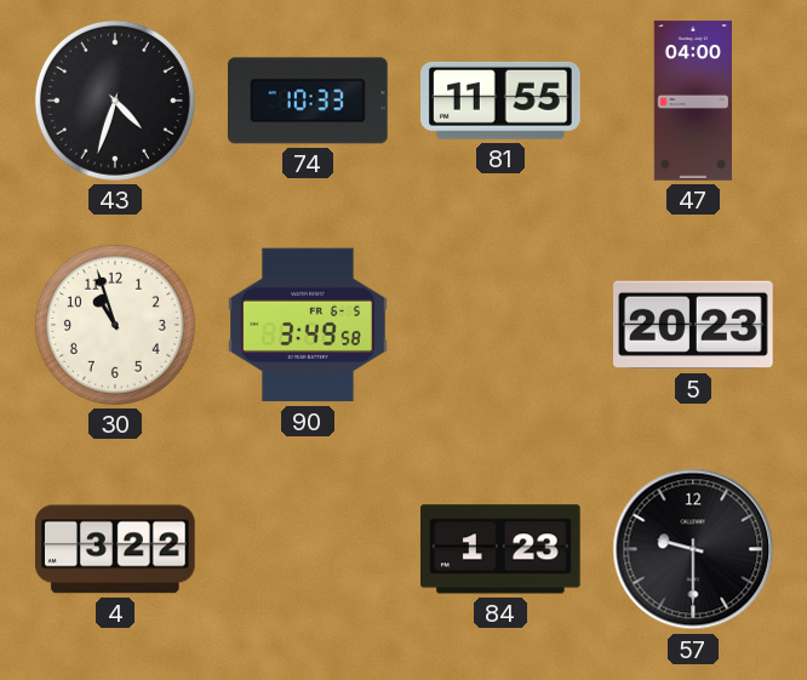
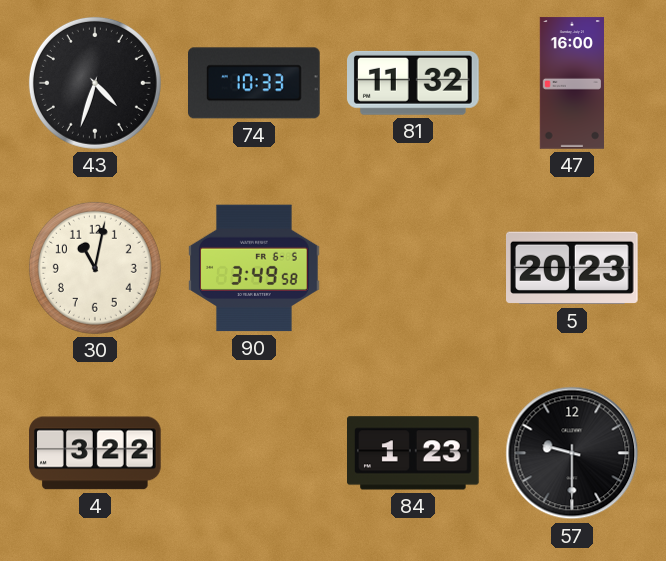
81: 11:55 -> 11:32
47: 04:00 -> 16:00
30: 10:57 -> 11:02
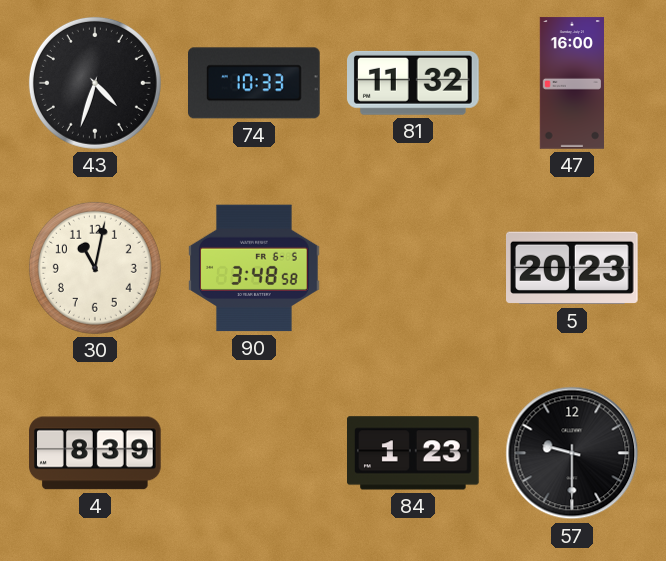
90: 3:49 -> 3:48
4: 3:22 -> 8:39
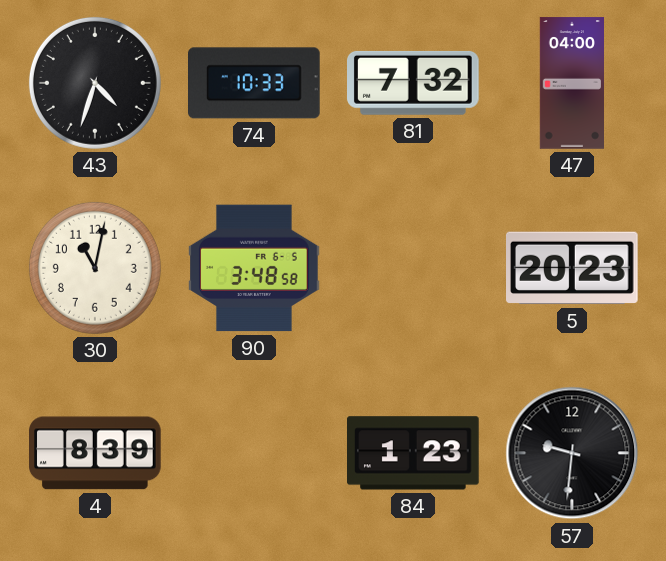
81: 11:32 -> 7:32
47: 16:00 -> 04:00
57: 9:30 -> 9:31
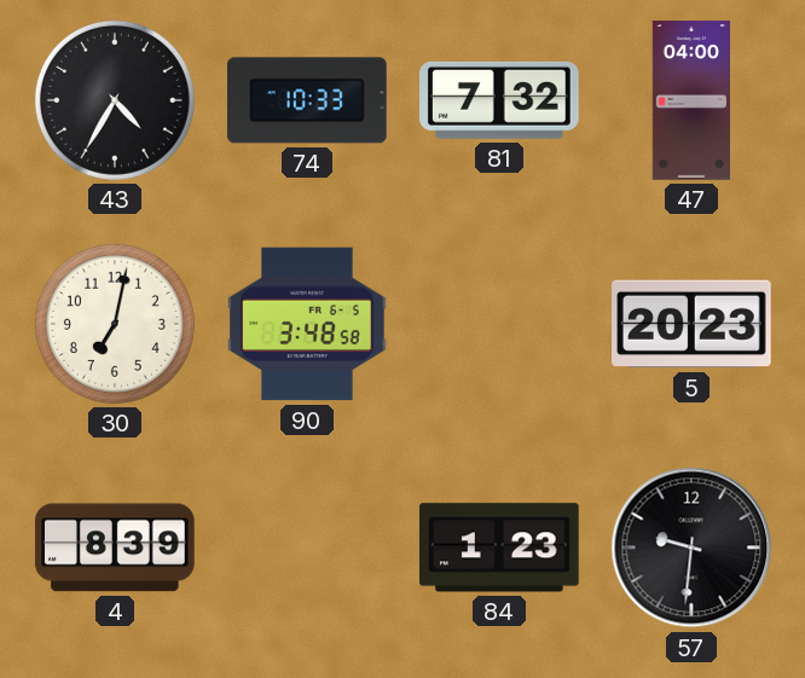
43: 4:33 -> 4:35
30: 11:02 -> 7:02
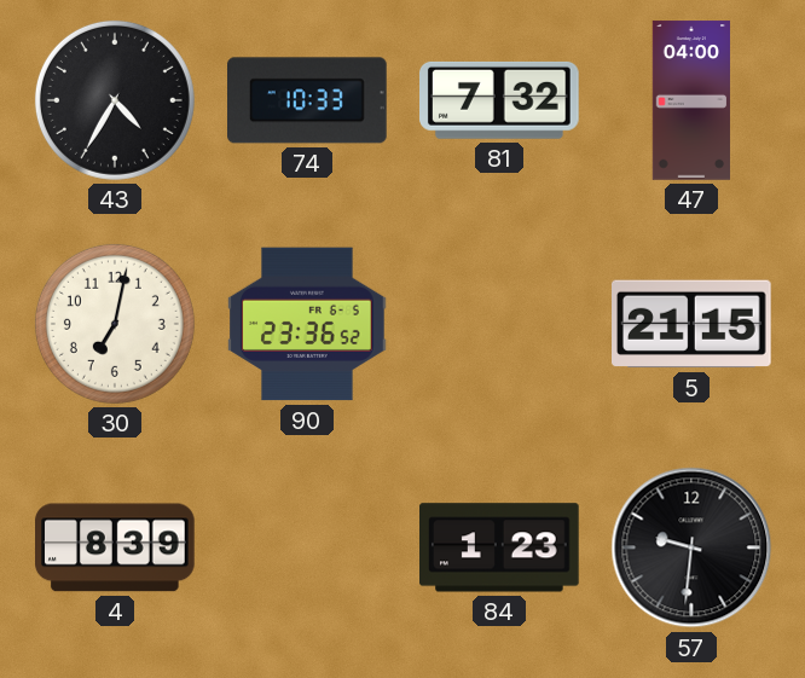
90: 3:48 -> 23:36
5: 20:23 -> 21:15
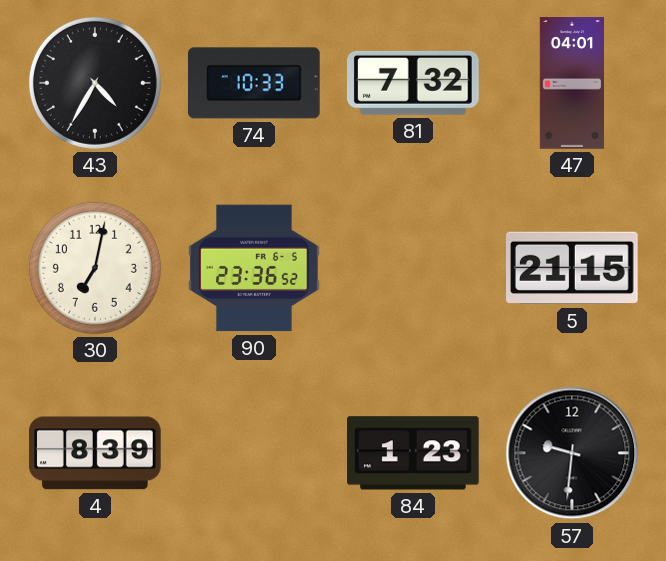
47: 04:00 -> 04:01
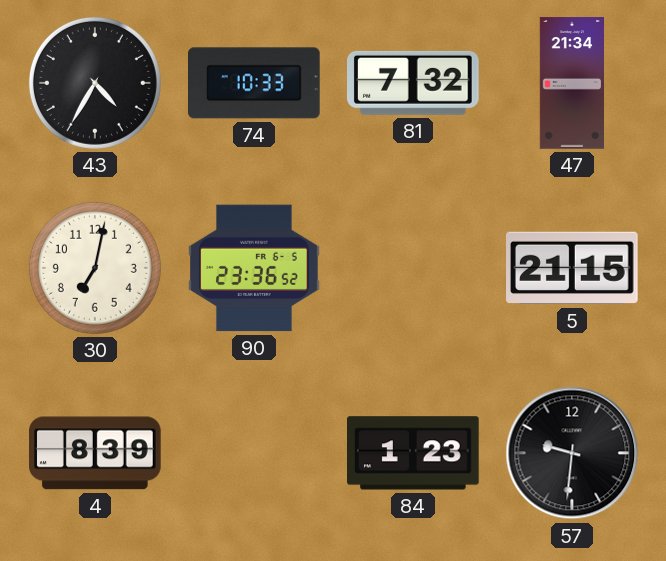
47: 04:01 -> 21:34
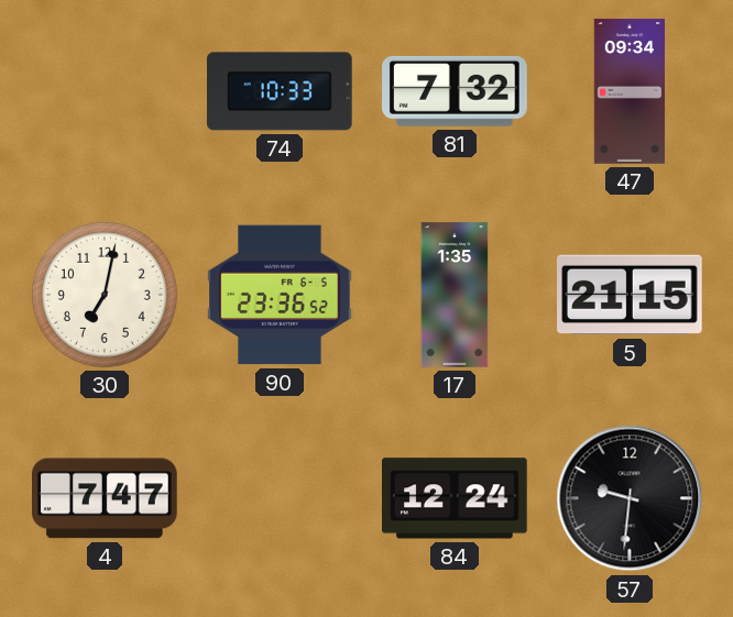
43: 4:35 -> none
47: 21:34 -> 09:34
17: none -> 1:35
4: 8:39 -> 7:47
84: 1:23 -> 12:24
